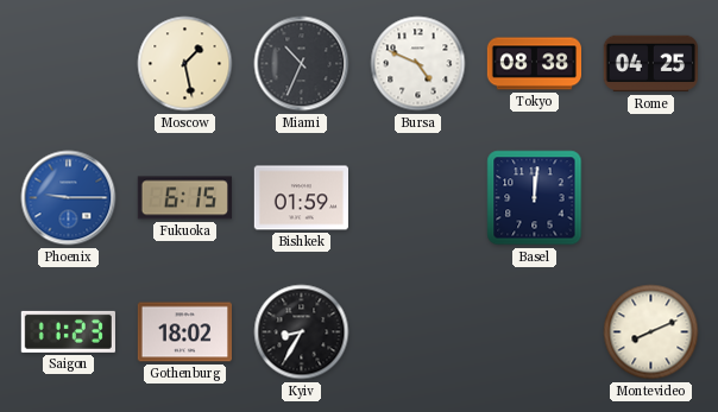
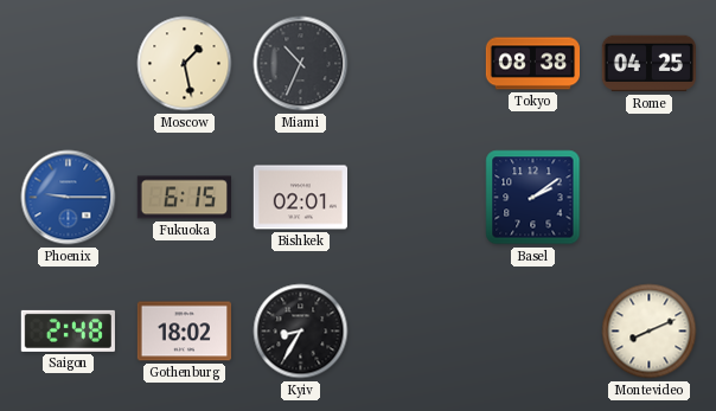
Bursa: 4:49 -> none
Bishkek: 01:59 -> 02:01
Basel: 12:01 -> 2:09
Saigon: 11:23 -> 2:48
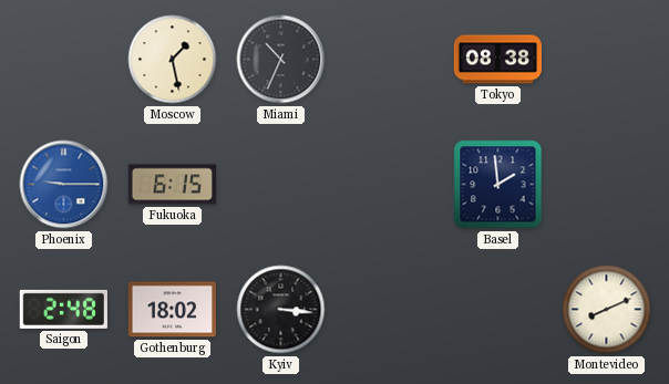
Rome: 04:25 -> none
Bishkek: 02:01 -> none
Basel: 2:09 -> 1:59
Kyiv: 8:35 -> 3:16
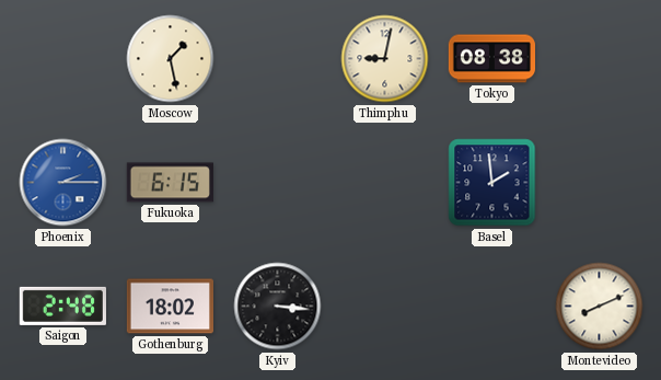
Miami: 10:34 -> none
Thimphu: none -> 9:02
Phoenix: 9:15 -> 2:15
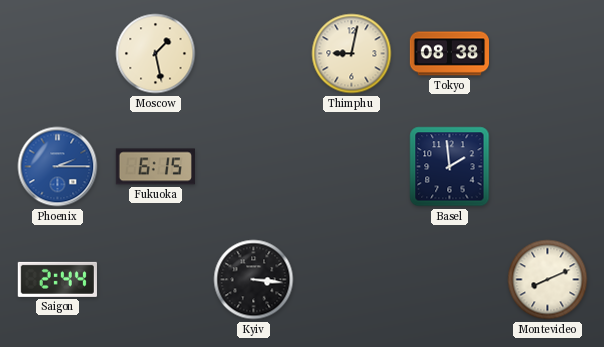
Saigon: 2:48 -> 2:44
Gothenburg: 18:02 -> none
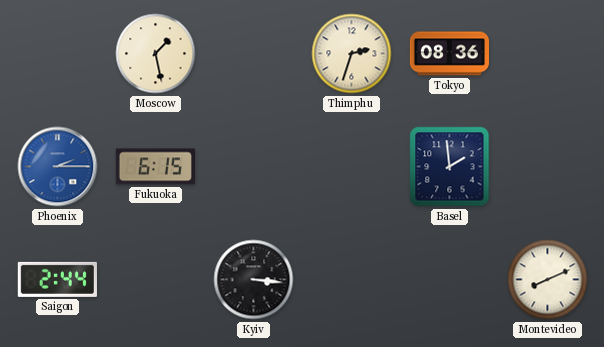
Thimphu: 9:02 -> 2:33
Tokyo: 08:38 -> 08:36
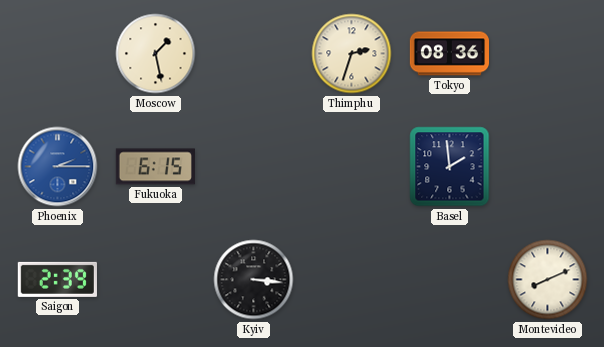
Saigon: 2:44 -> 2:39
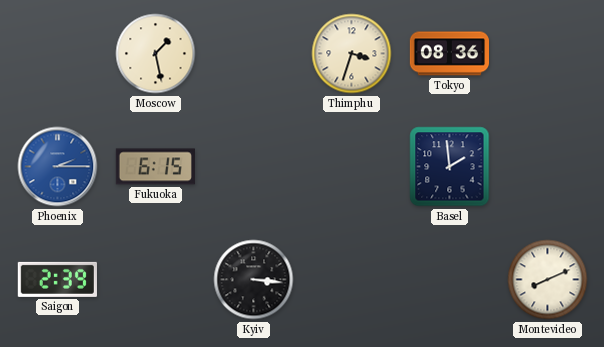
Thimphu: 2:33 -> 3:33
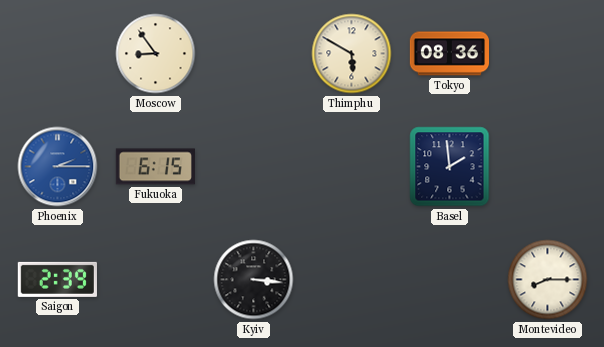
Moscow: 1:28 -> 8:54
Thimphu: 3:33 -> 5:50
Montevideo: 8:11 -> 8:15
